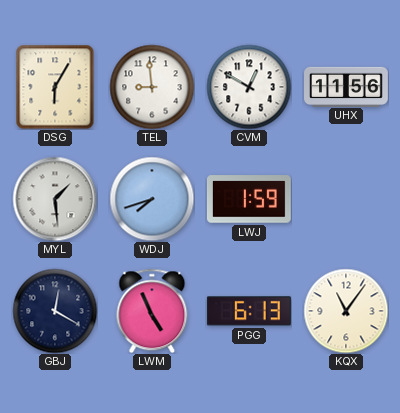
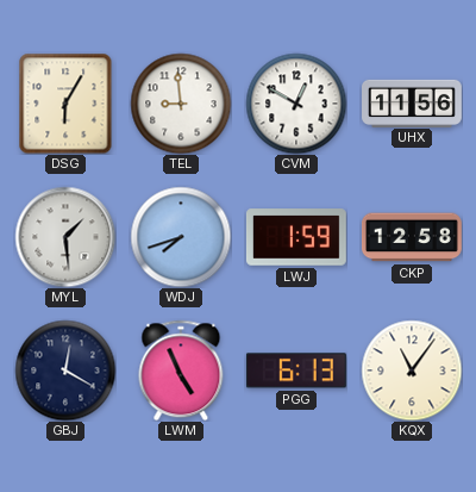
CKP: none -> 12:58
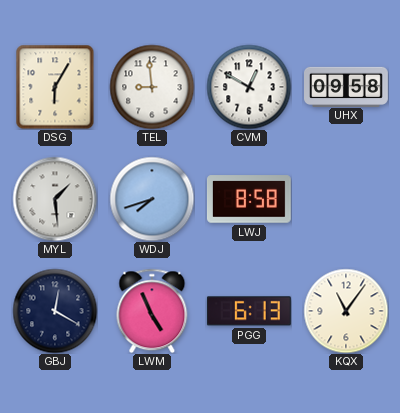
UHX: 11:56 -> 09:58
LWJ: 1:59 -> 8:58
CKP: 12:58 -> none
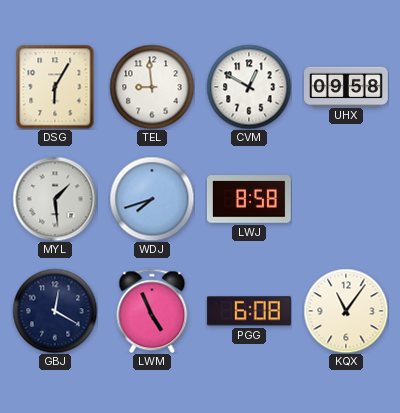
PGG: 6:13 -> 6:08
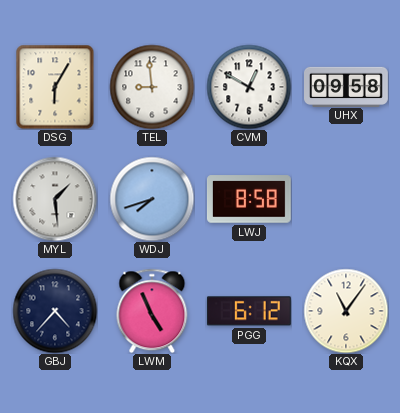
GBJ: 12:20 -> 4:37
PGG: 6:08 -> 6:12
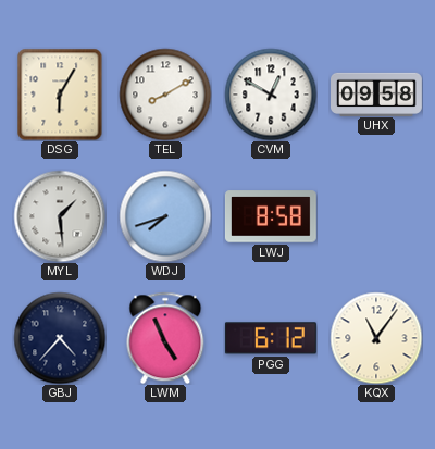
TEL: 8:59 -> 8:10
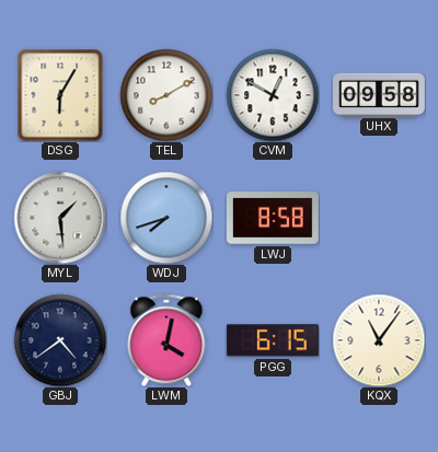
GBJ: 4:37 -> 4:39
LWM: 4:56 -> 4:02
PGG: 6:12 -> 6:15
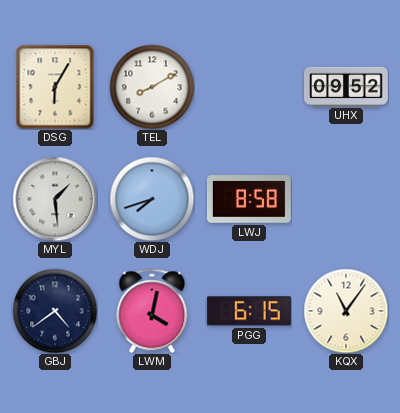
CVM: 12:50 -> none
UHX: 09:58 -> 09:52
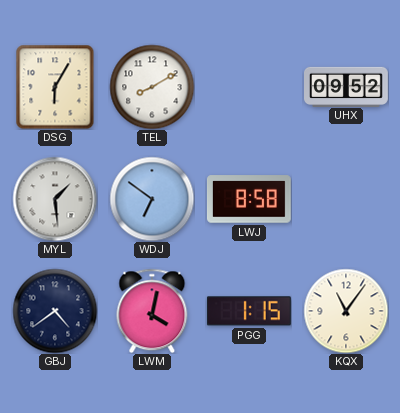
WDJ: 7:42 -> 6:51
PGG: 6:15 -> 1:15
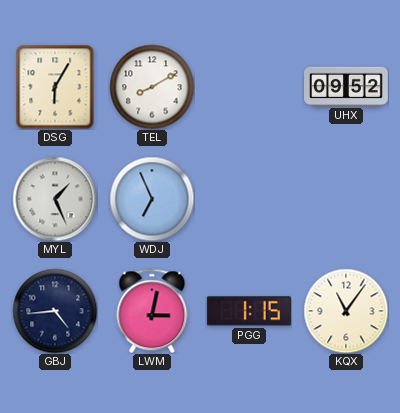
MYL: 1:29 -> 1:26
WDJ: 6:51 -> 6:56
LWJ: 8:58 -> none
GBJ: 4:39 -> 4:44
LWM: 4:02 -> 3:02
